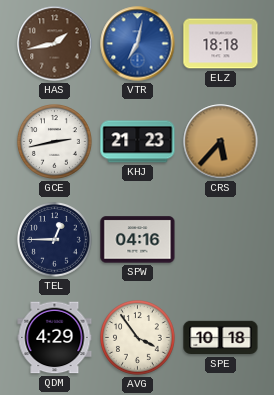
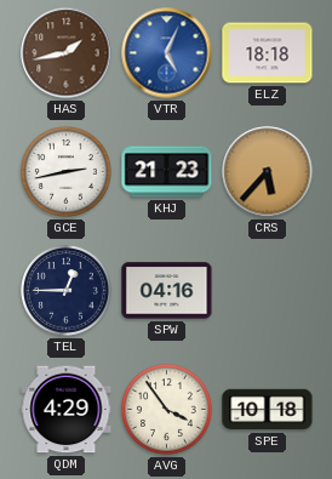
VTR: 7:02 -> 5:04
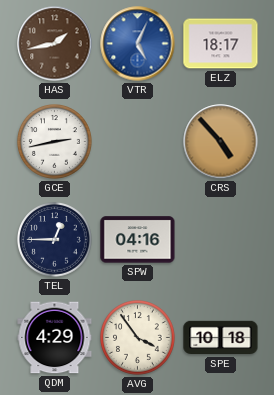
ELZ: 18:18 -> 18:17
KHJ: 21:23 -> none
CRS: 5:37 -> 4:53
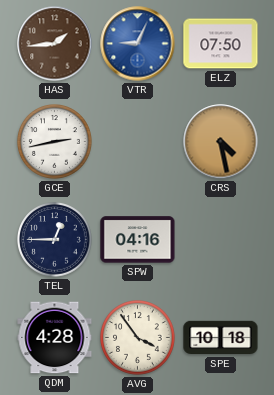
HAS: 1:43 -> 1:44
VTR: 5:04 -> 9:04
ELZ: 18:17 -> 07:50
CRS: 4:53 -> 4:28
QDM: 4:29 -> 4:28
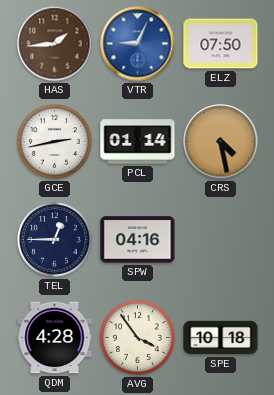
PCL: none -> 01:14
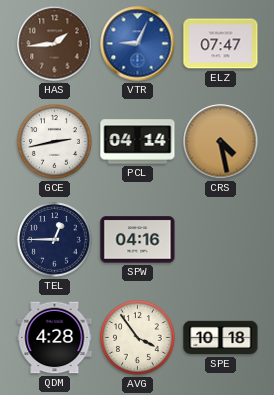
ELZ: 07:50 -> 07:47
PCL: 01:14 -> 04:14
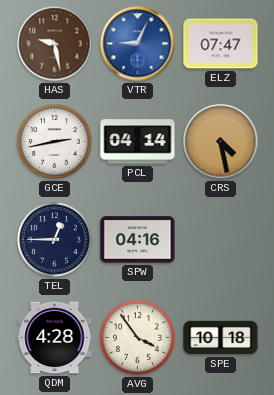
HAS: 1:44 -> 9:28
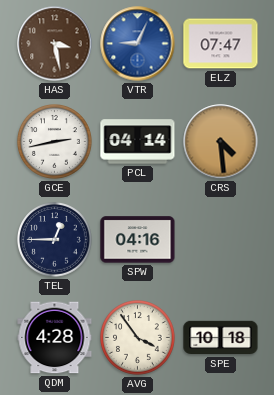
HAS: 9:28 -> 3:28
CRS: 4:28 -> 4:29
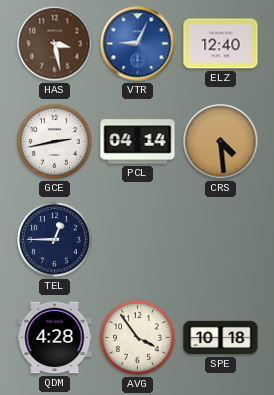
ELZ: 07:47 -> 12:40
SPW: 04:16 -> none
